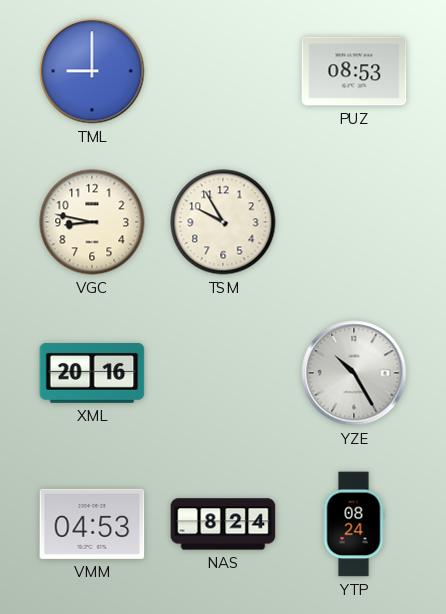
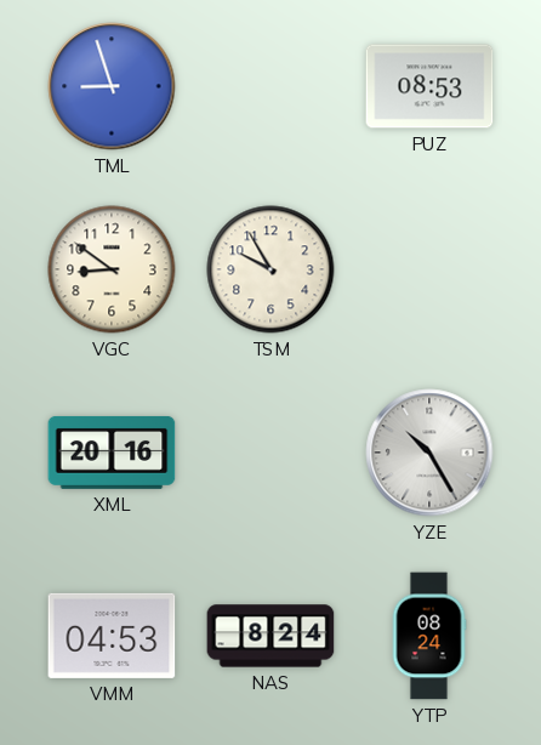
TML: 9:00 -> 8:57
VGC: 8:47 -> 8:51
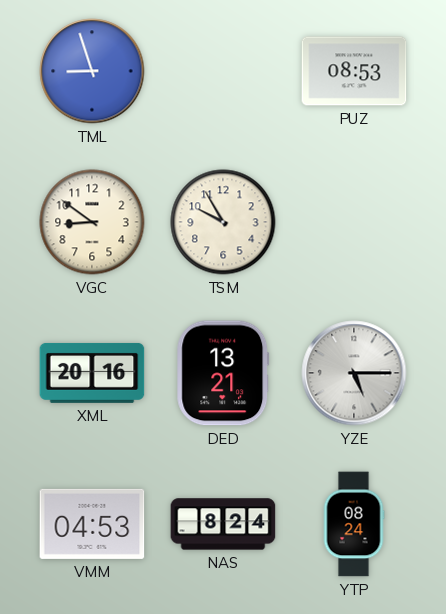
DED: none -> 13:21
YZE: 10:25 -> 5:15
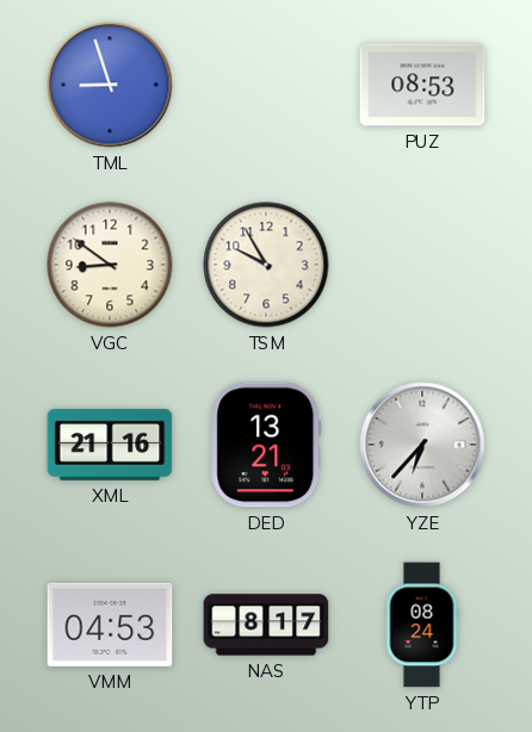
XML: 20:16 -> 21:16
YZE: 5:15 -> 6:37
NAS: 8:24 -> 8:17
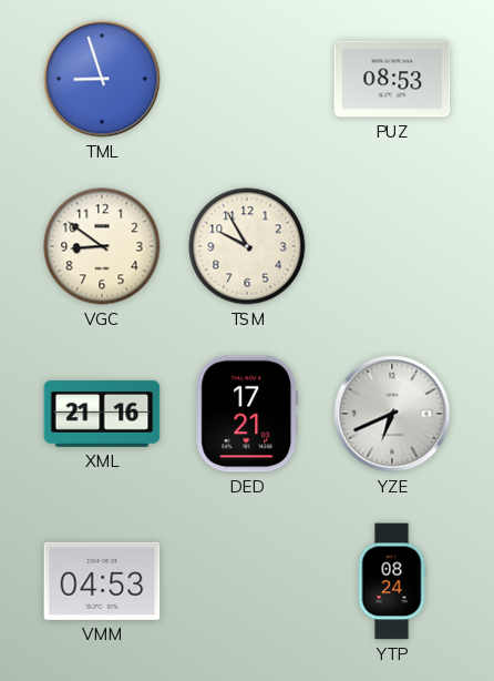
DED: 13:21 -> 17:21
YZE: 6:37 -> 6:41
NAS: 8:17 -> none
